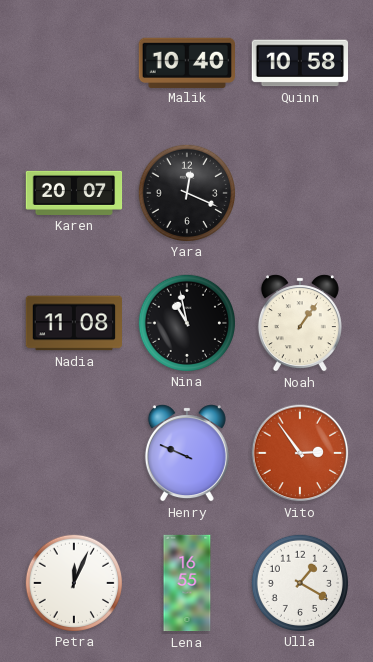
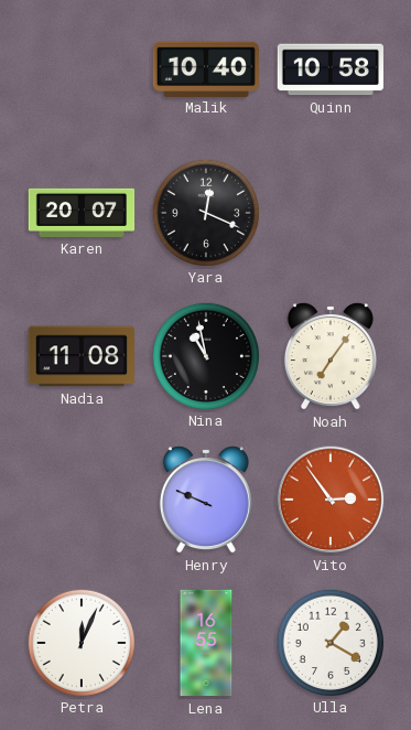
Noah: 1:06 -> 7:06
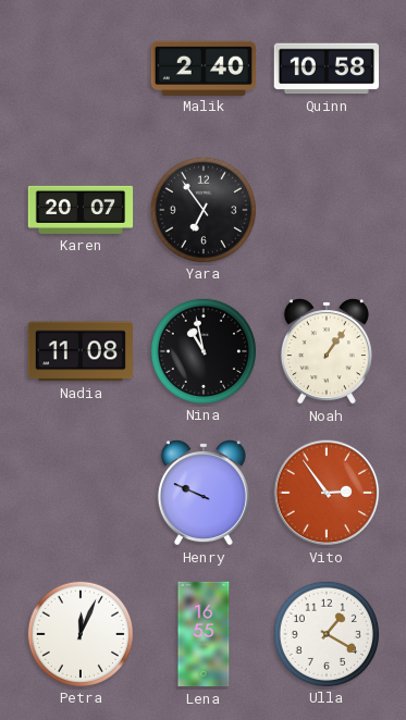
Malik: 10:40 -> 2:40
Yara: 12:19 -> 6:54
Noah: 7:06 -> 1:06
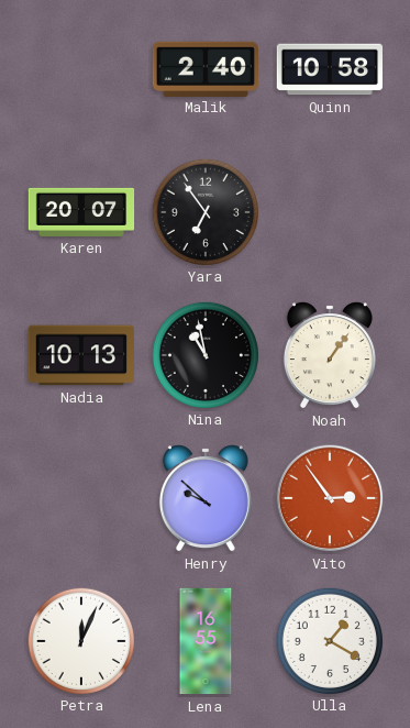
Nadia: 11:08 -> 10:13
Henry: 9:49 -> 9:52
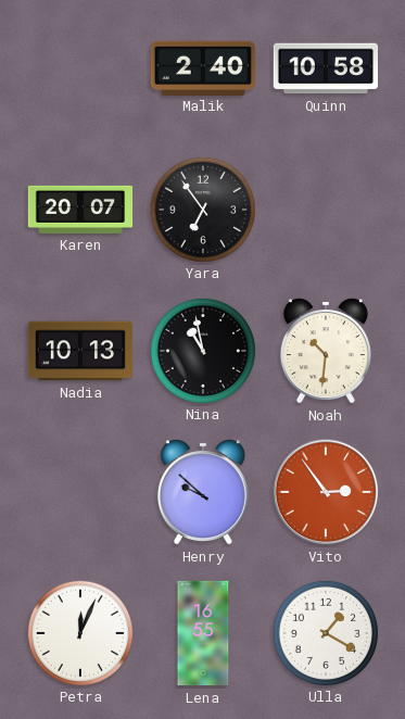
Noah: 1:06 -> 10:31
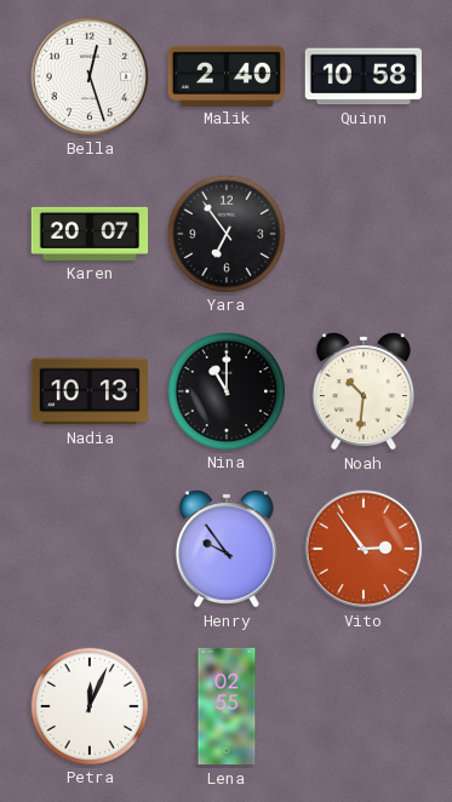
Bella: none -> 12:27
Nina: 10:58 -> 11:00
Henry: 9:52 -> 9:54
Lena: 16:55 -> 02:55
Ulla: 1:20 -> none
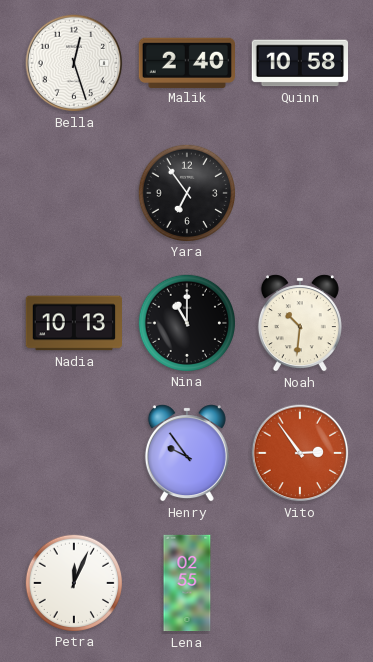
Karen: 20:07 -> none
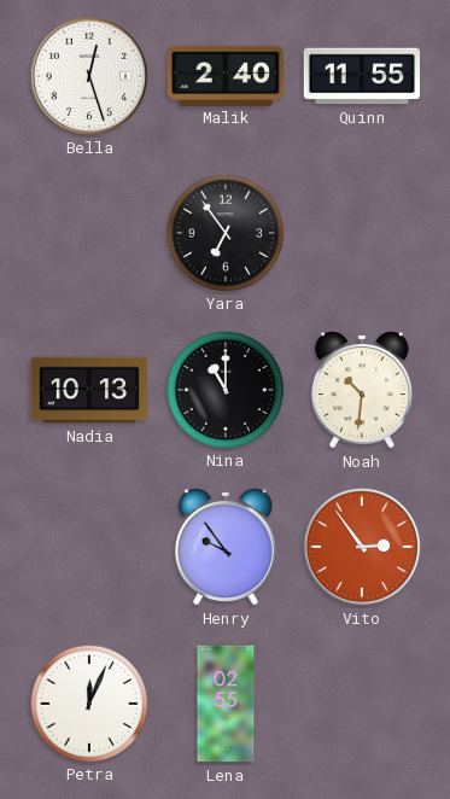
Quinn: 10:58 -> 11:55
